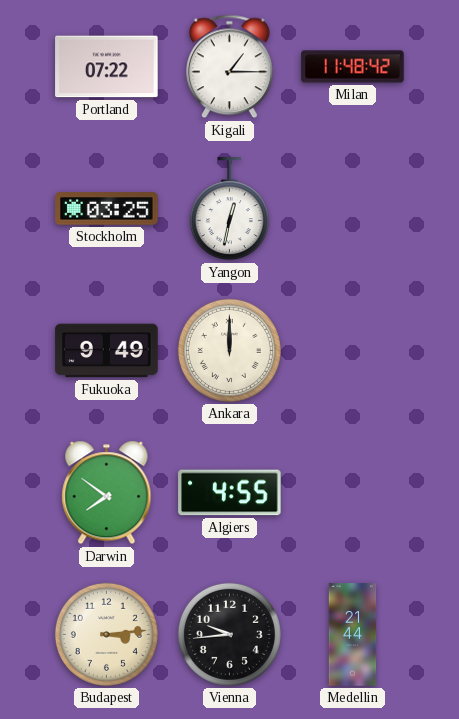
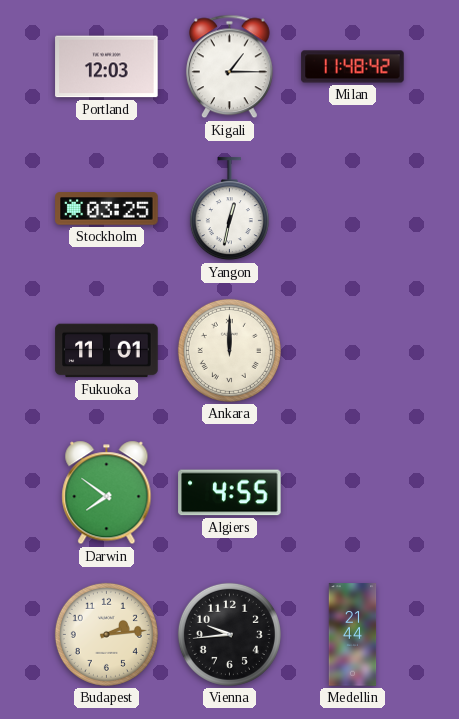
Portland: 07:22 -> 12:03
Fukuoka: 9:49 -> 11:01
Budapest: 3:14 -> 2:14
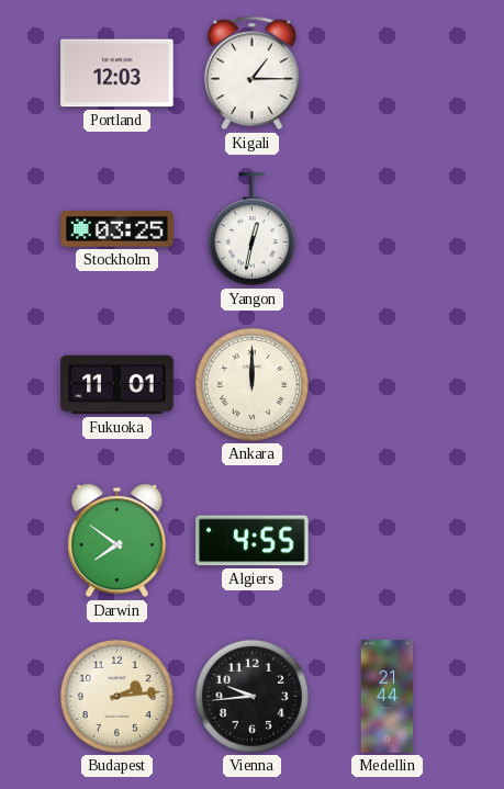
Milan: 11:48 -> none
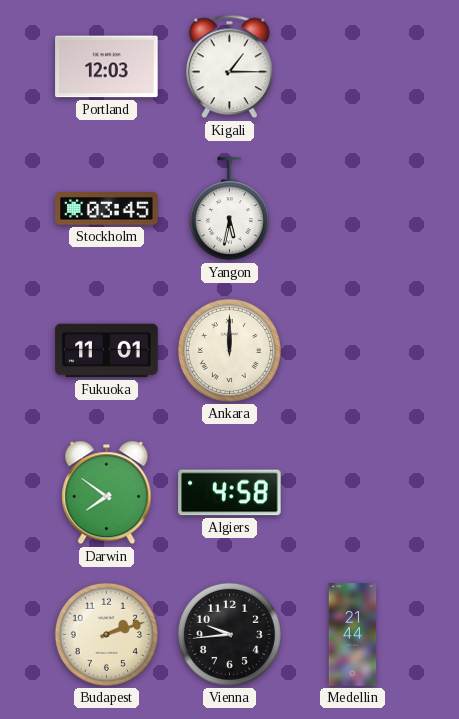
Stockholm: 03:25 -> 03:45
Yangon: 12:32 -> 5:32
Algiers: 4:55 -> 4:58
Budapest: 2:14 -> 2:12
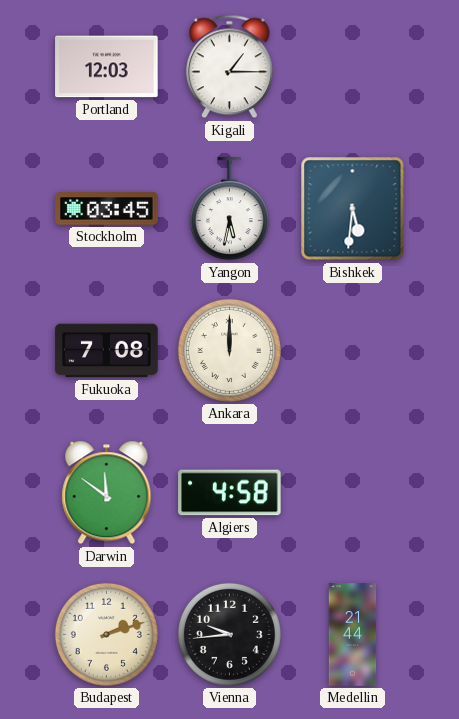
Bishkek: none -> 5:31
Fukuoka: 11:01 -> 7:08
Darwin: 7:51 -> 11:51
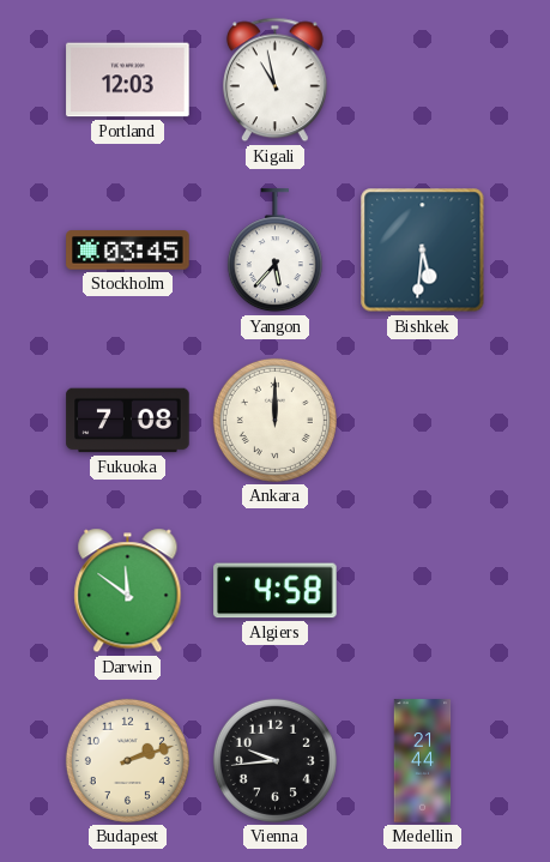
Kigali: 1:15 -> 10:58
Yangon: 5:32 -> 5:37
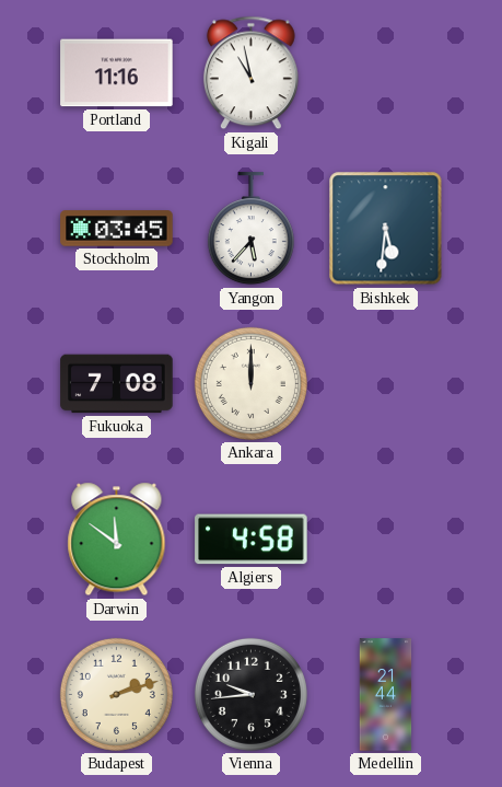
Portland: 12:03 -> 11:16
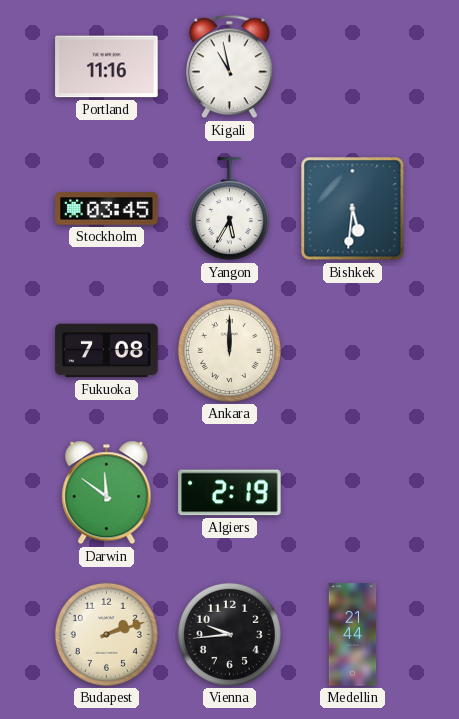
Yangon: 5:37 -> 5:35
Algiers: 4:58 -> 2:19
